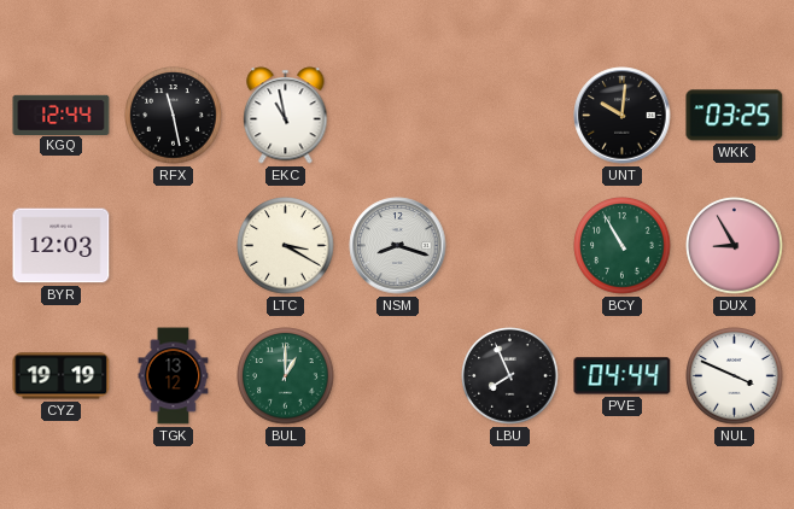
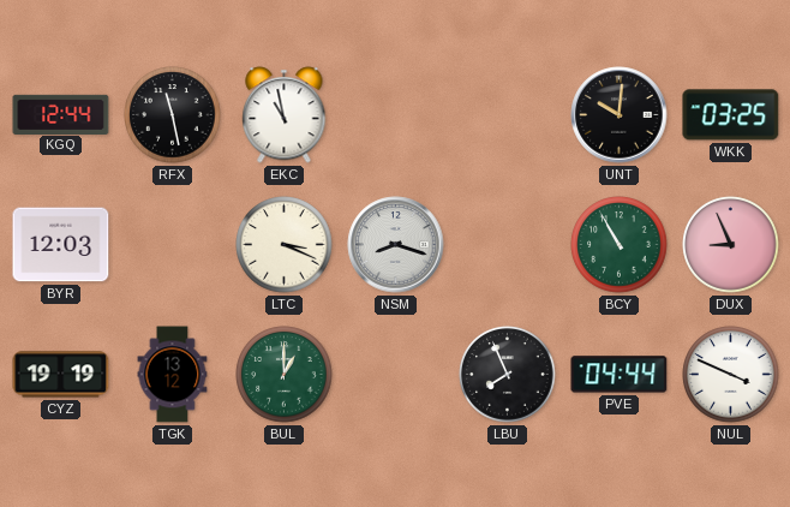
LTC: 3:20 -> 3:19
DUX: 8:55 -> 8:56
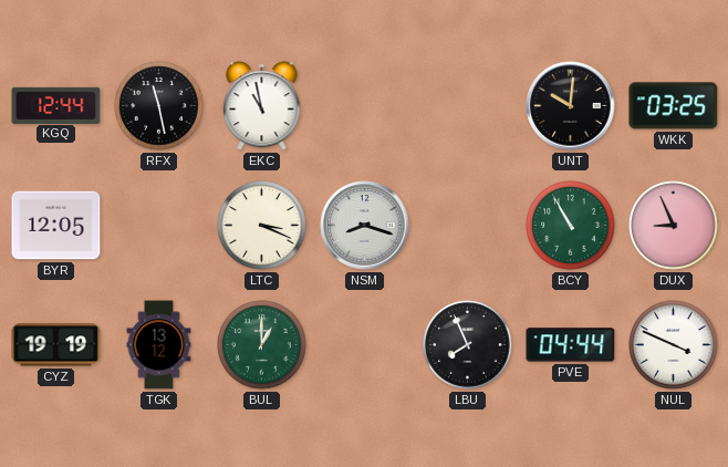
BYR: 12:03 -> 12:05
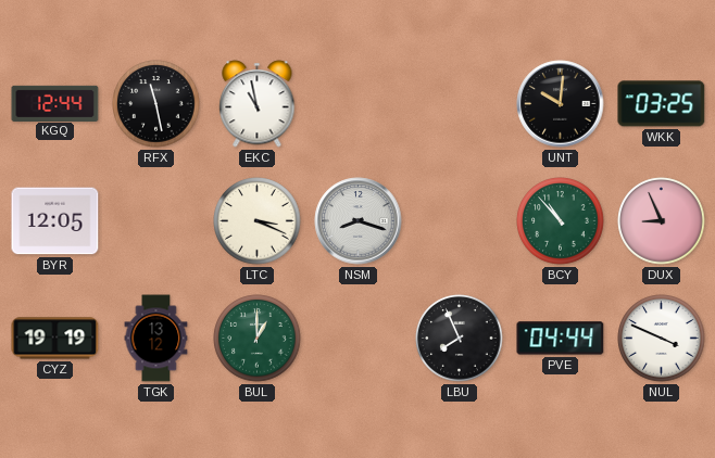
BCY: 10:55 -> 10:53
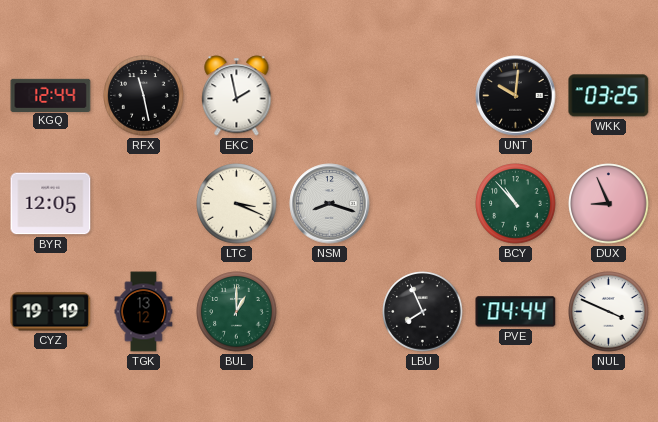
EKC: 10:58 -> 1:58
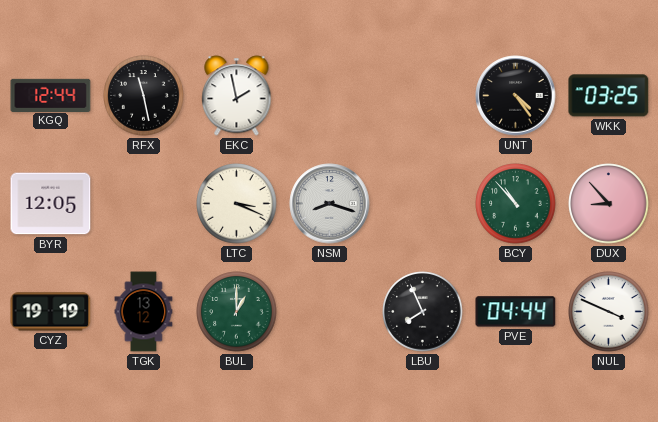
UNT: 10:01 -> 4:24
DUX: 8:56 -> 8:53
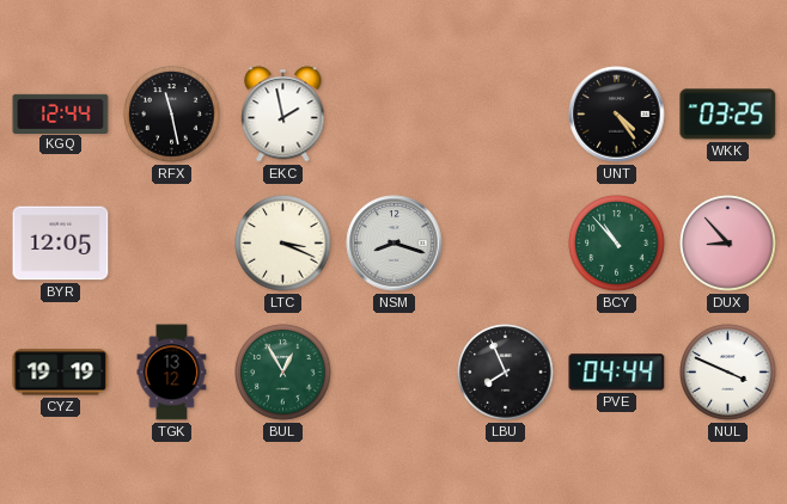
BUL: 1:00 -> 12:55
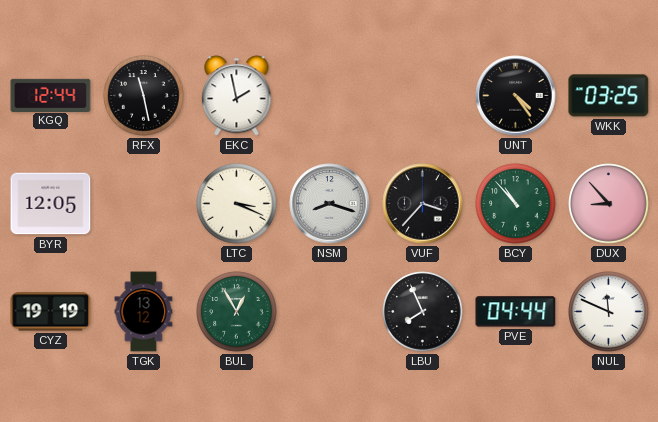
VUF: none -> 3:37
NUL: 3:49 -> 11:49
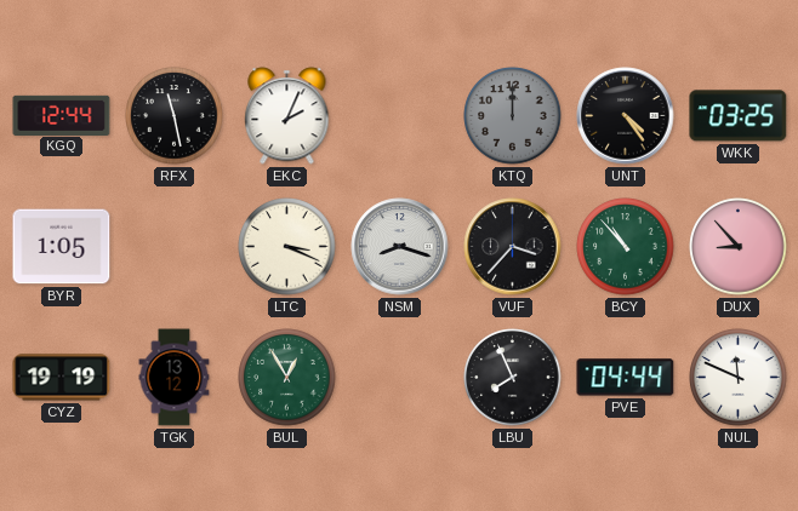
EKC: 1:58 -> 2:04
KTQ: none -> 12:00
BYR: 12:05 -> 1:05
